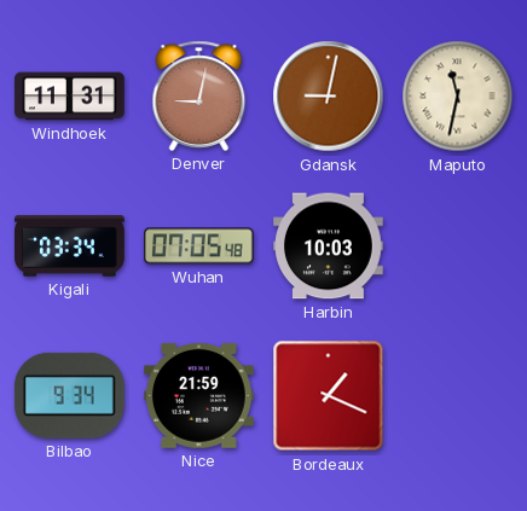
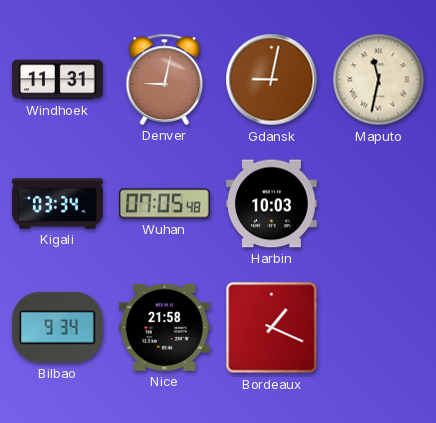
Nice: 21:59 -> 21:58
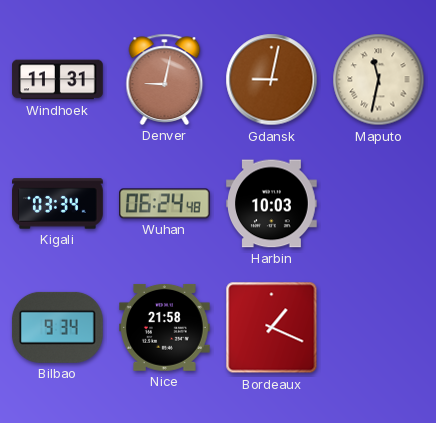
Wuhan: 07:05 -> 06:24
